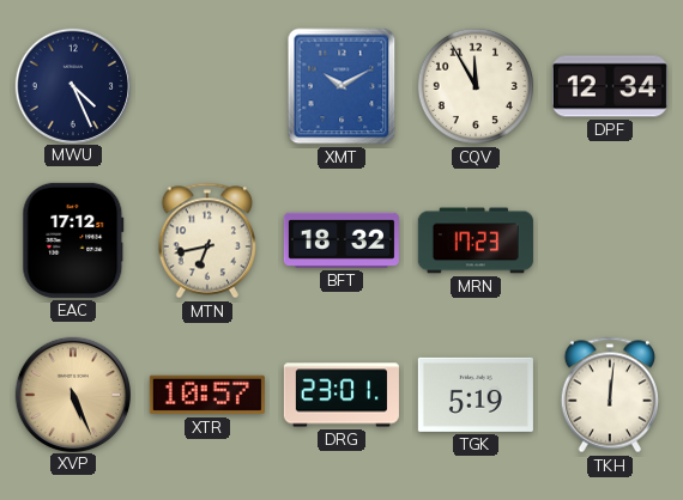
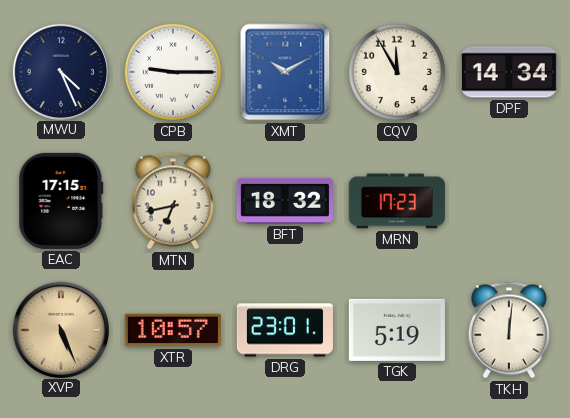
CPB: none -> 9:15
DPF: 12:34 -> 14:34
EAC: 17:12 -> 17:15
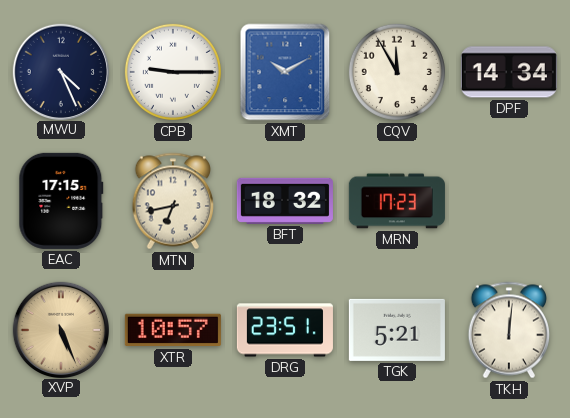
DRG: 23:01 -> 23:51
TGK: 5:19 -> 5:21
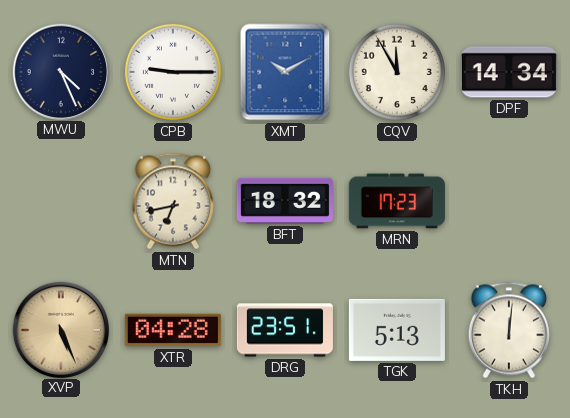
EAC: 17:15 -> none
XTR: 10:57 -> 04:28
TGK: 5:21 -> 5:13
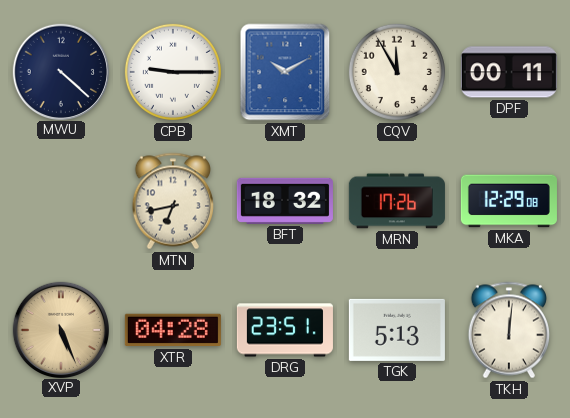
MWU: 4:26 -> 4:22
DPF: 14:34 -> 00:11
MRN: 17:23 -> 17:26
MKA: none -> 12:29
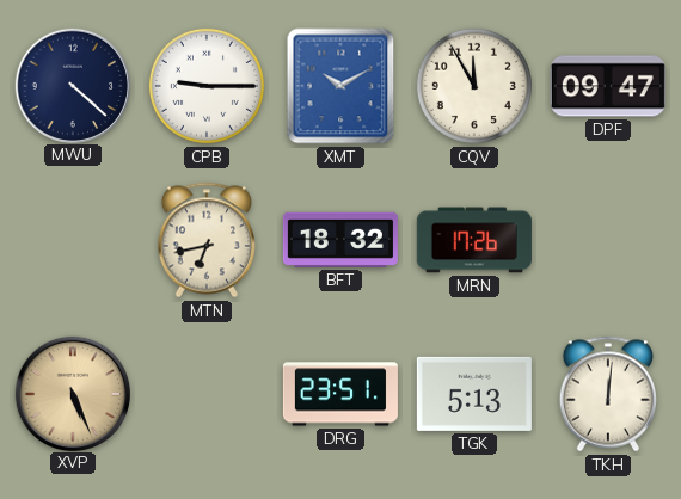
DPF: 00:11 -> 09:47
MKA: 12:29 -> none
XTR: 04:28 -> none
